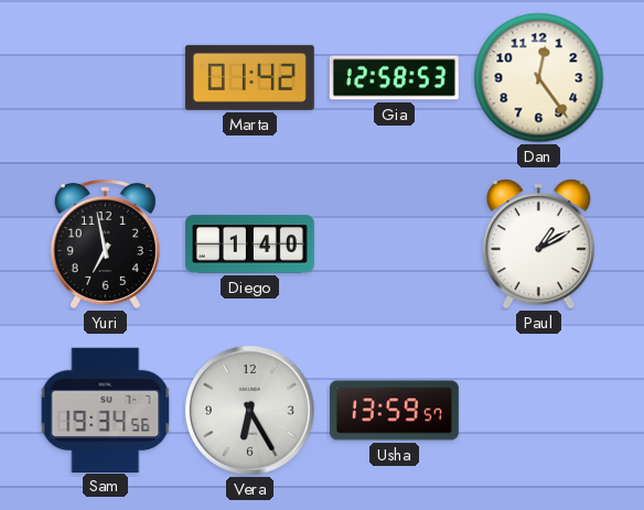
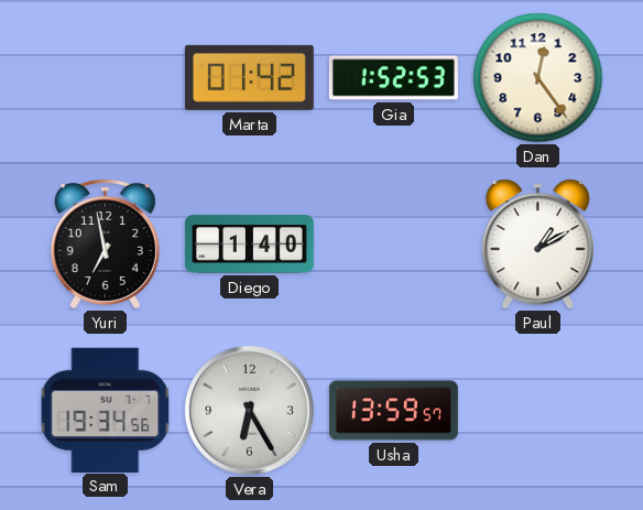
Gia: 12:58 -> 1:52
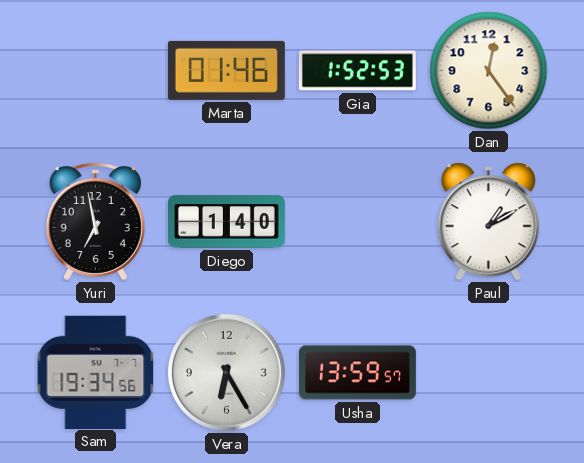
Marta: 01:42 -> 01:46
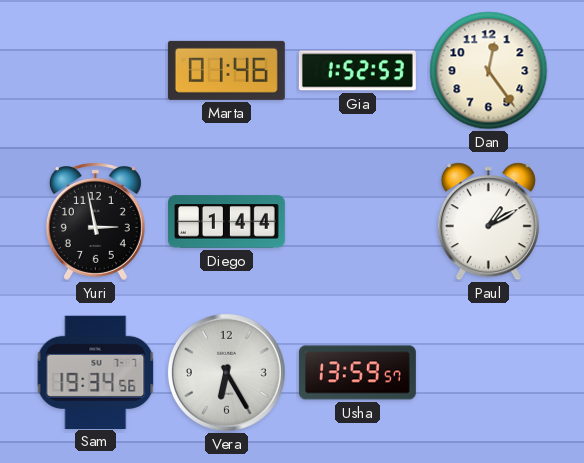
Yuri: 6:58 -> 2:58
Diego: 1:40 -> 1:44
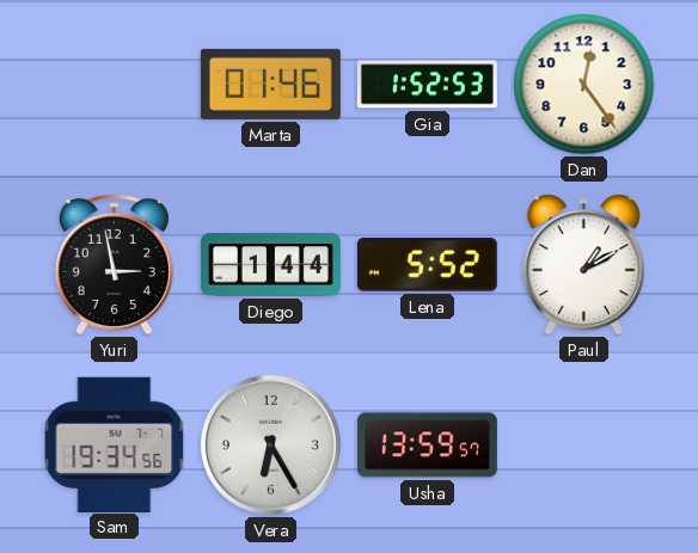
Lena: none -> 5:52
